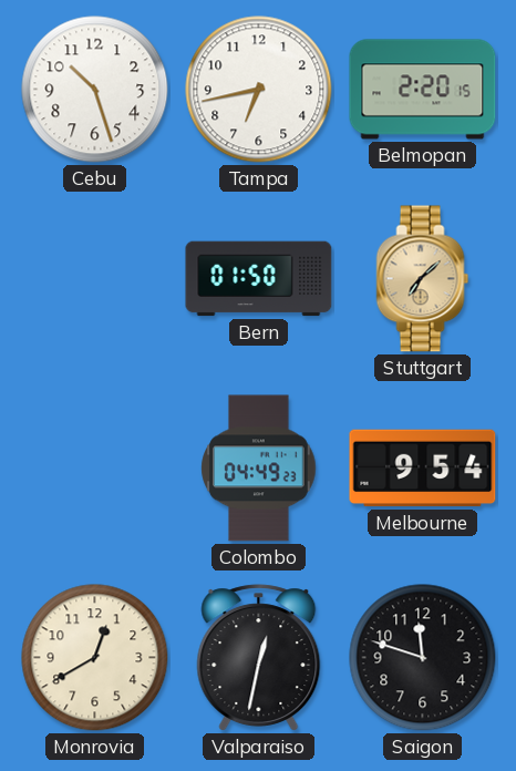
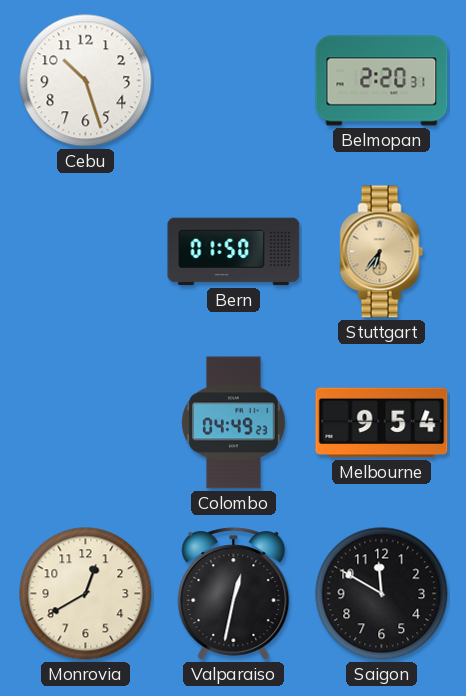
Tampa: 6:43 -> none
Belmopan: 2:20:15 -> 2:20:31
Stuttgart: 7:08 -> 6:36
Saigon: 11:48 -> 11:50
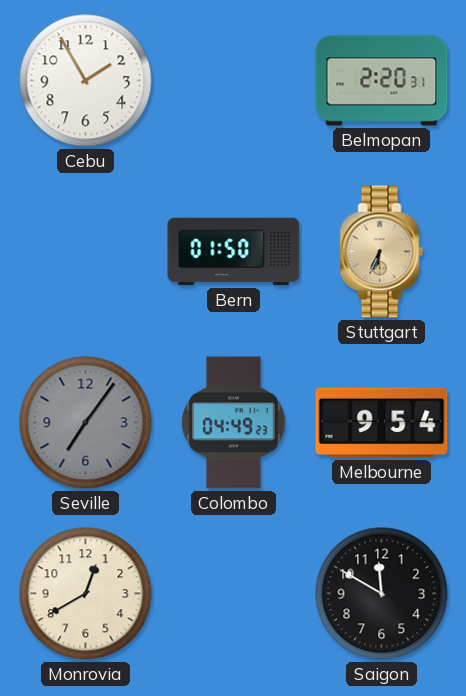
Cebu: 10:27 -> 1:55
Stuttgart: 6:36 -> 6:34
Seville: none -> 7:06
Valparaiso: 12:32 -> none
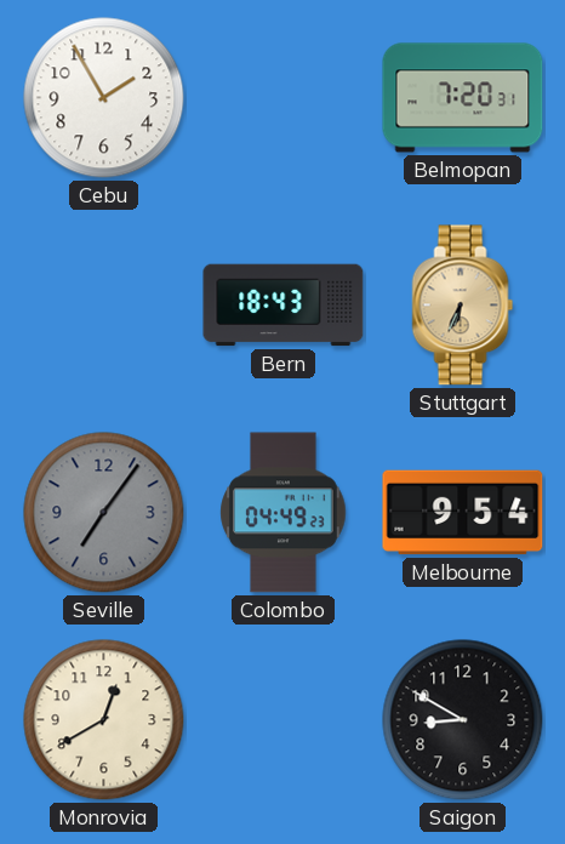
Belmopan: 2:20 -> 7:20
Bern: 01:50 -> 18:43
Saigon: 11:50 -> 8:50
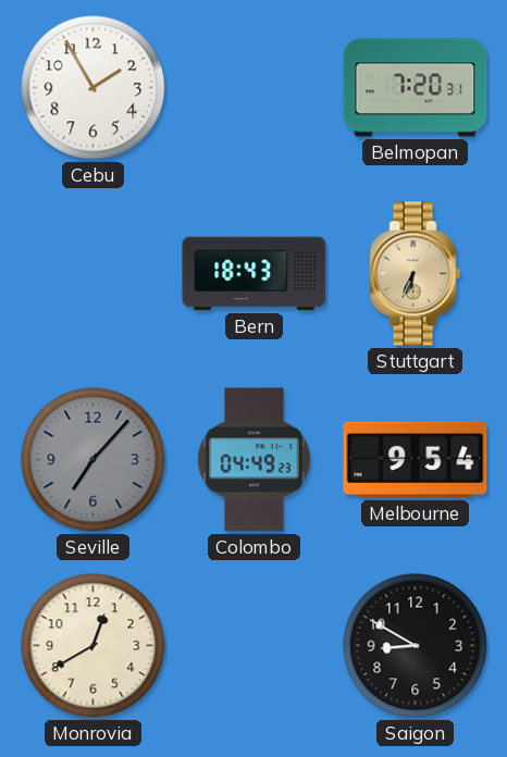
Seville: 7:06 -> 7:07
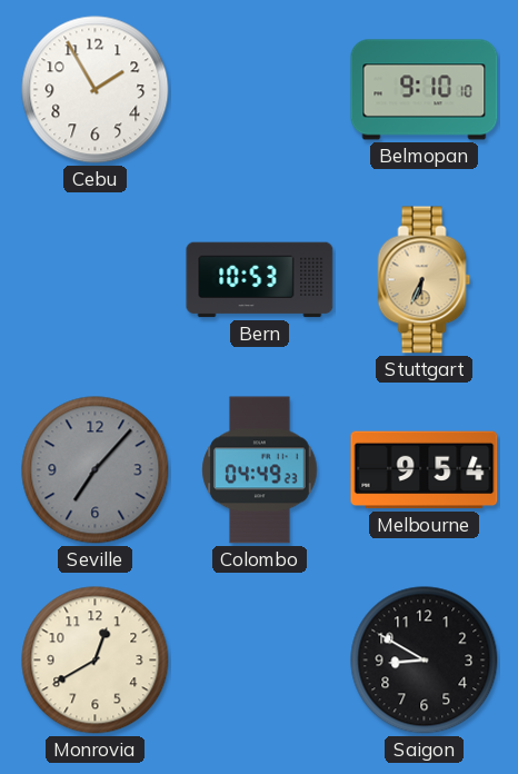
Belmopan: 7:20 -> 9:10
Bern: 18:43 -> 10:53
